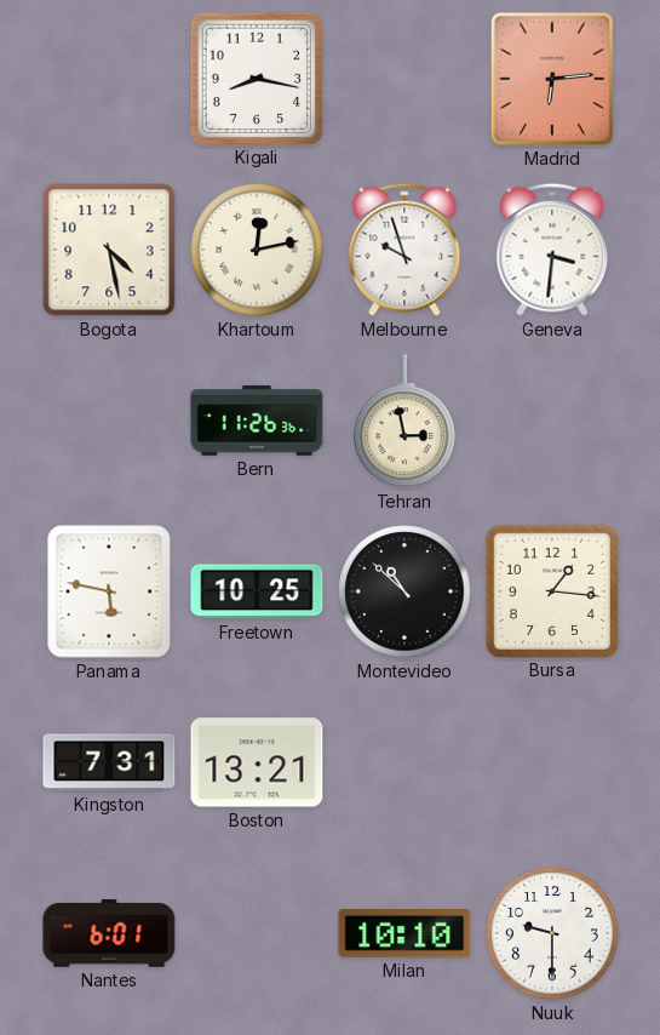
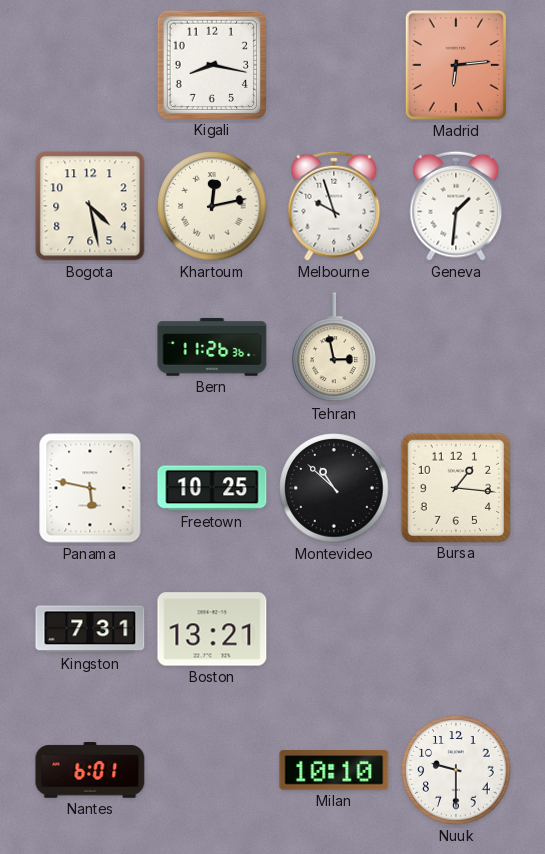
Geneva: 3:31 -> 1:31
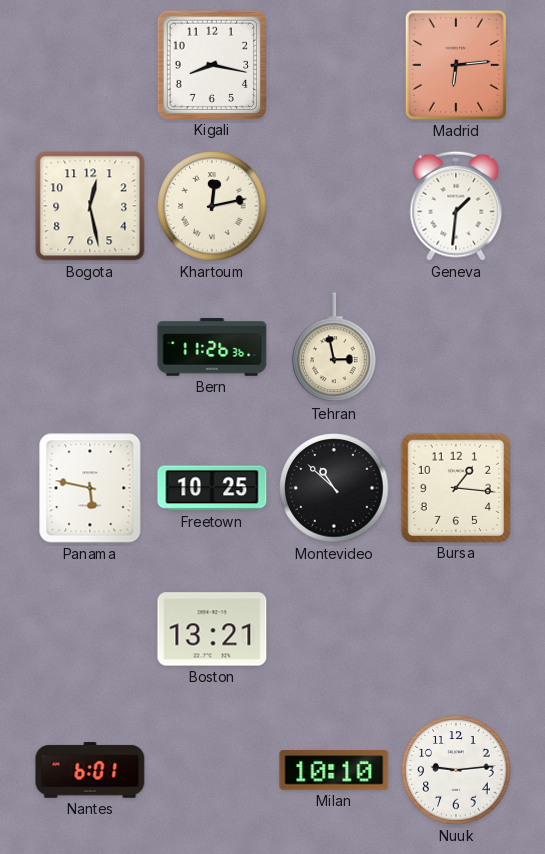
Bogota: 4:28 -> 12:28
Melbourne: 9:57 -> none
Kingston: 7:31 -> none
Nuuk: 9:30 -> 9:14
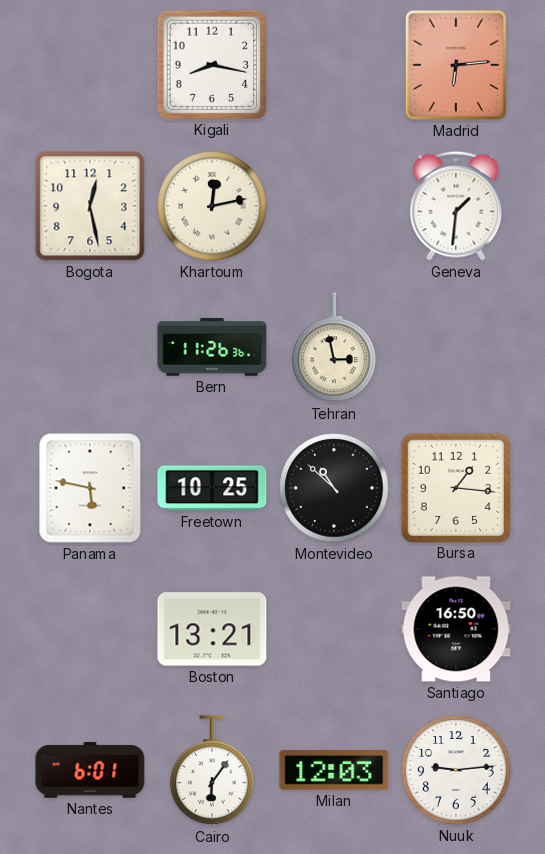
Santiago: none -> 16:50
Cairo: none -> 6:06
Milan: 10:10 -> 12:03
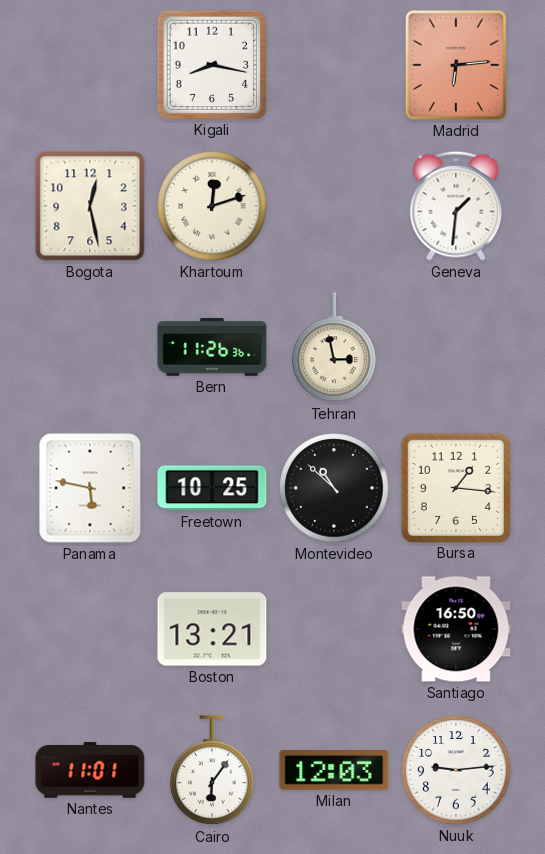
Khartoum: 12:13 -> 12:12
Nantes: 6:01 -> 11:01
